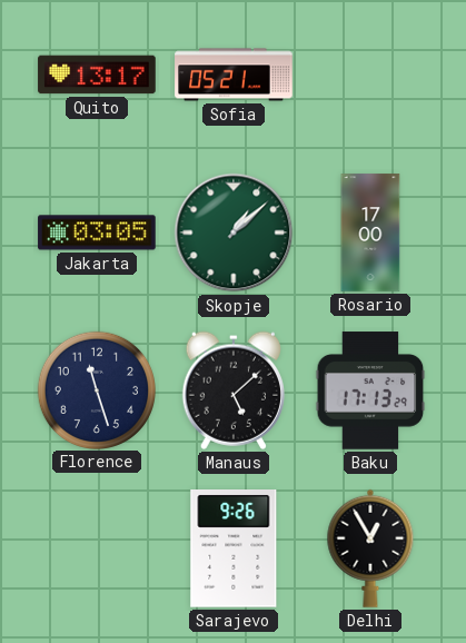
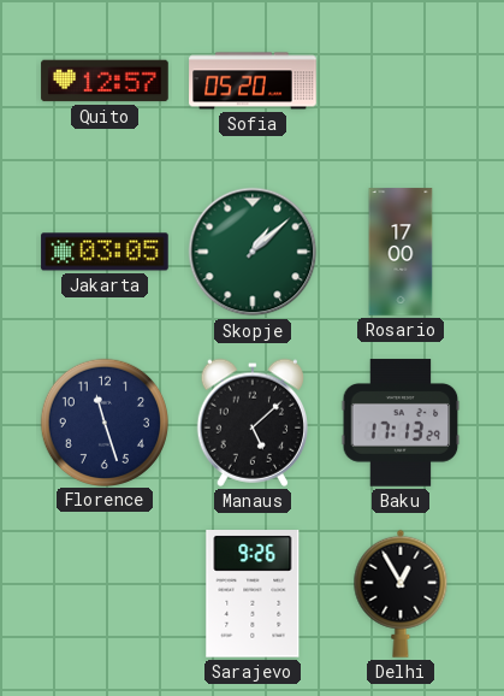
Quito: 13:17 -> 12:57
Sofia: 05:21 -> 05:20
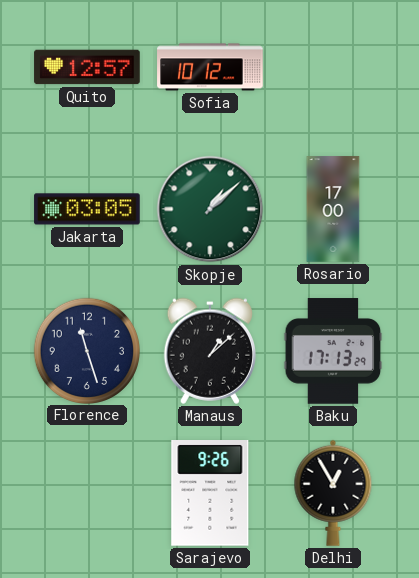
Sofia: 05:20 -> 10:12
Manaus: 5:08 -> 1:08
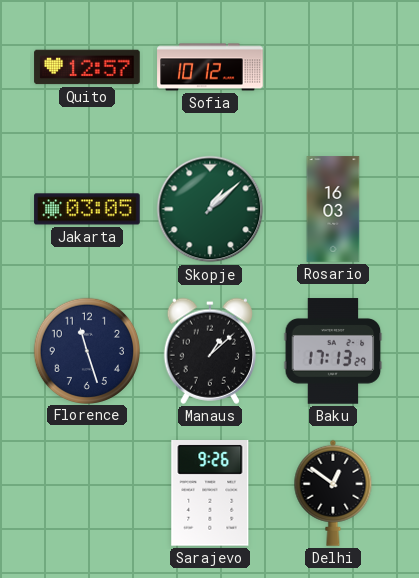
Rosario: 17:00 -> 16:03
Delhi: 12:55 -> 12:51
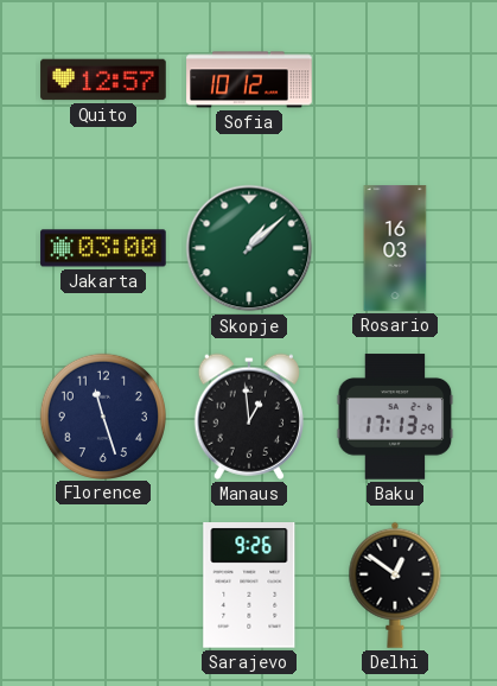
Jakarta: 03:05 -> 03:00
Manaus: 1:08 -> 12:59
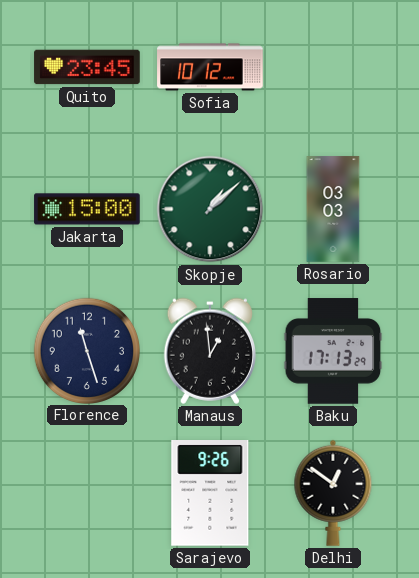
Quito: 12:57 -> 23:45
Jakarta: 03:00 -> 15:00
Rosario: 16:03 -> 03:03
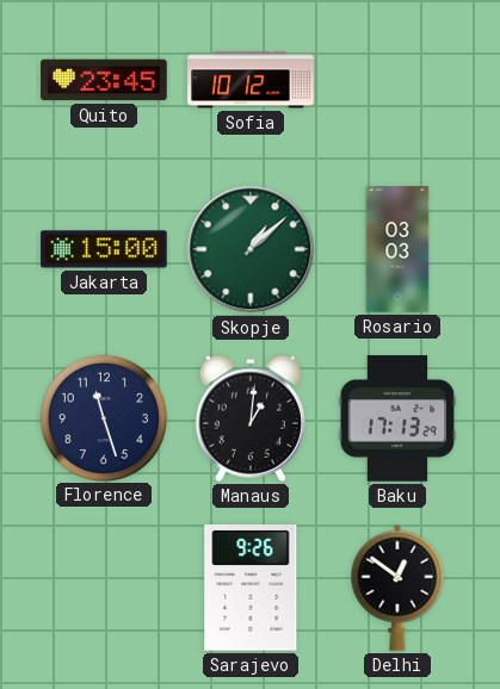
Manaus: 12:59 -> 1:01
